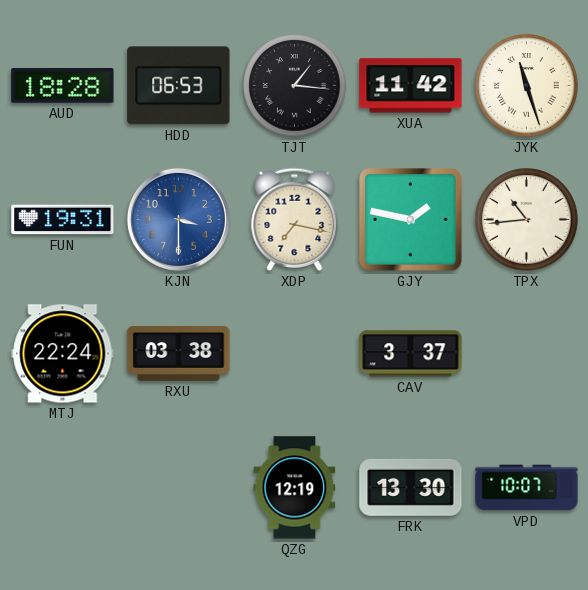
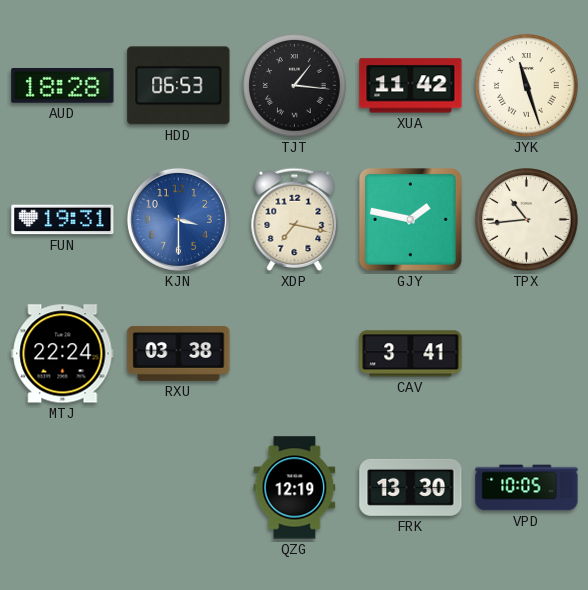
CAV: 3:37 -> 3:41
VPD: 10:07 -> 10:05
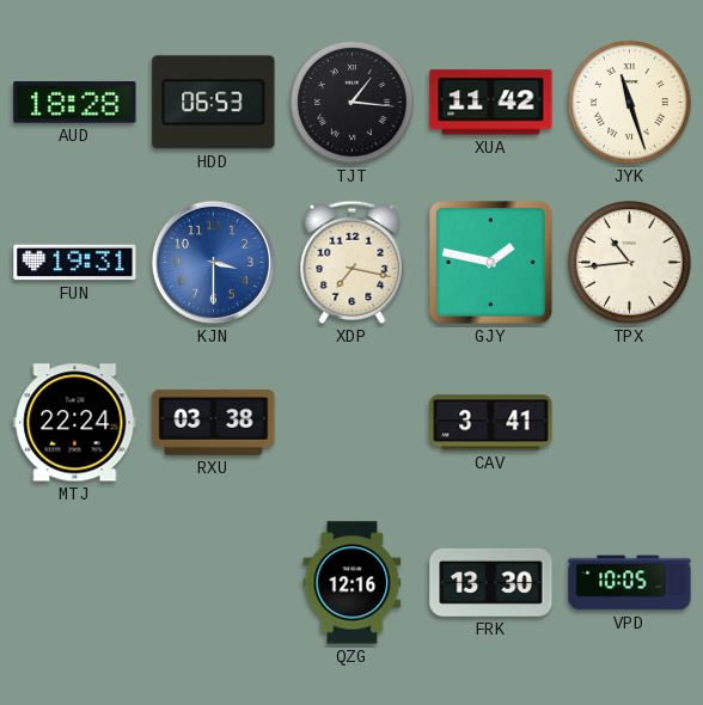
QZG: 12:19 -> 12:16
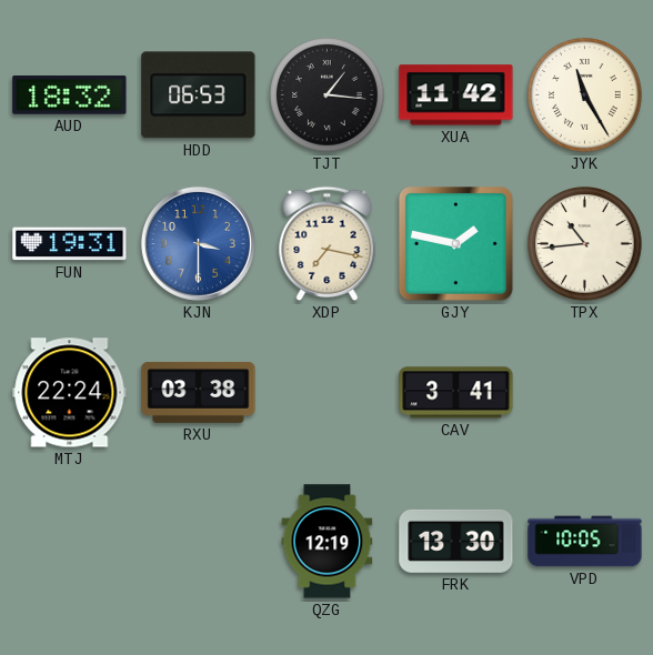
AUD: 18:28 -> 18:32
JYK: 11:27 -> 11:25
QZG: 12:16 -> 12:19
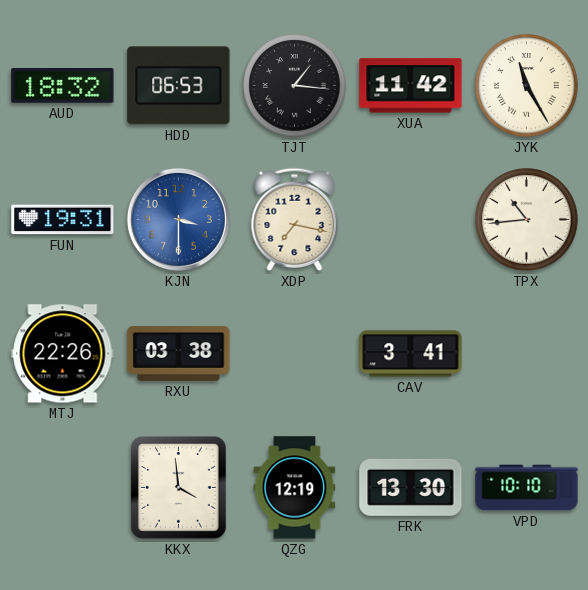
GJY: 1:47 -> none
MTJ: 22:24 -> 22:26
KKX: none -> 3:59
VPD: 10:05 -> 10:10
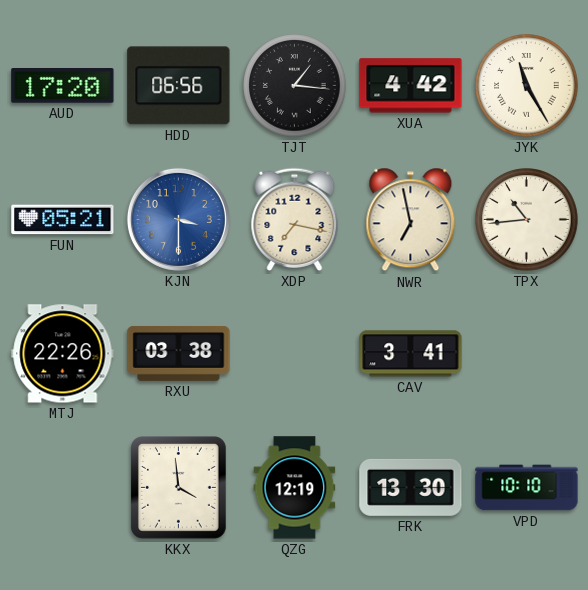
AUD: 18:32 -> 17:20
HDD: 06:53 -> 06:56
XUA: 11:42 -> 4:42
FUN: 19:31 -> 05:21
NWR: none -> 6:58
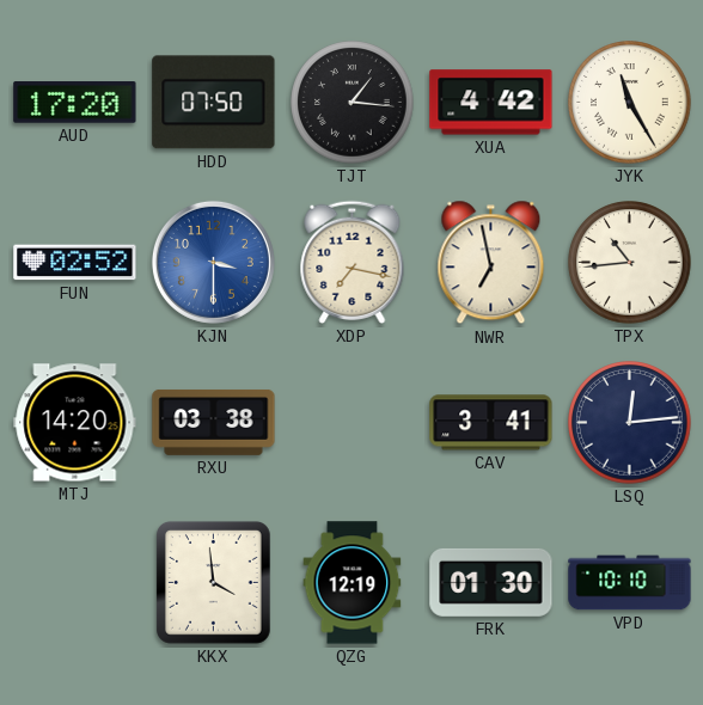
HDD: 06:56 -> 07:50
FUN: 05:21 -> 02:52
MTJ: 22:26 -> 14:20
LSQ: none -> 12:14
FRK: 13:30 -> 01:30
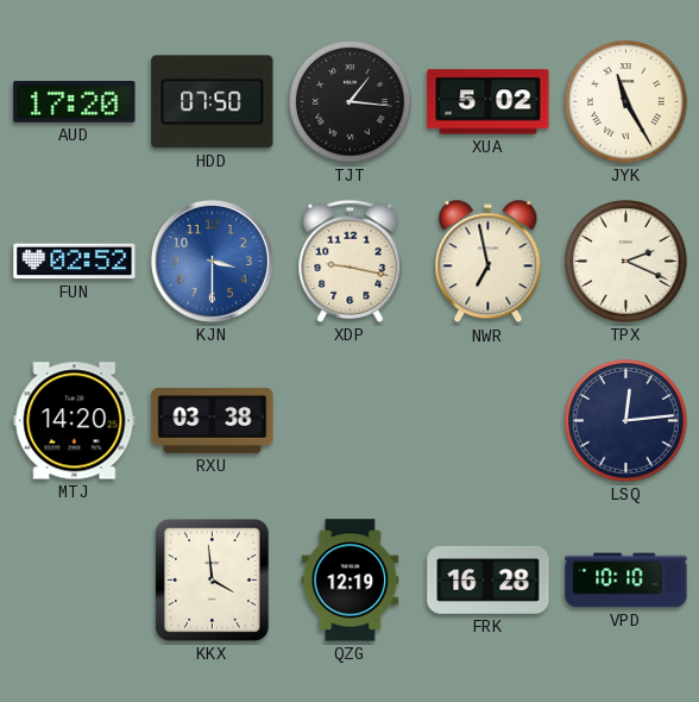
XUA: 4:42 -> 5:02
XDP: 7:17 -> 9:17
TPX: 10:44 -> 2:19
CAV: 3:41 -> none
FRK: 01:30 -> 16:28
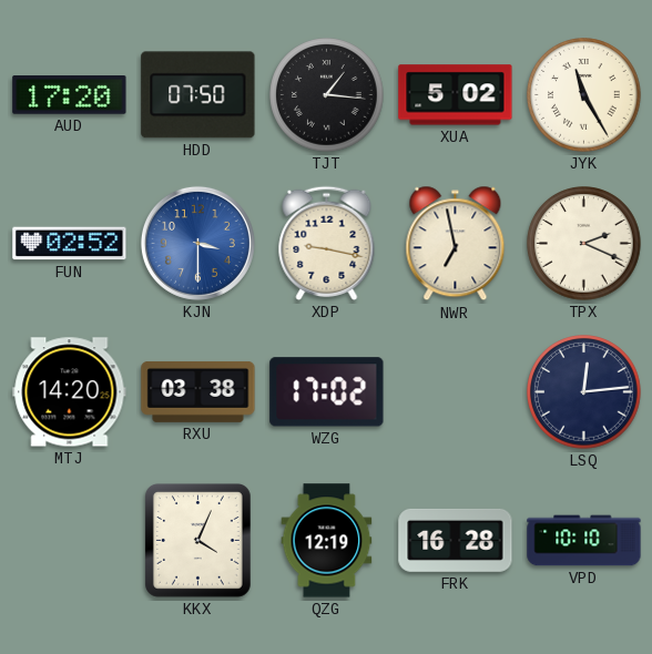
WZG: none -> 17:02
KKX: 3:59 -> 4:04
